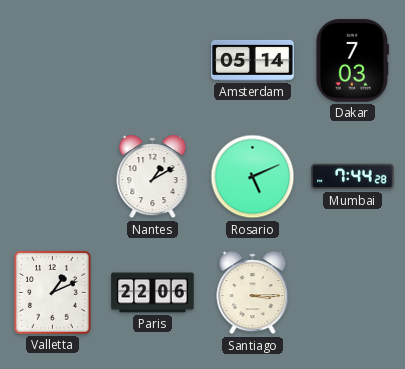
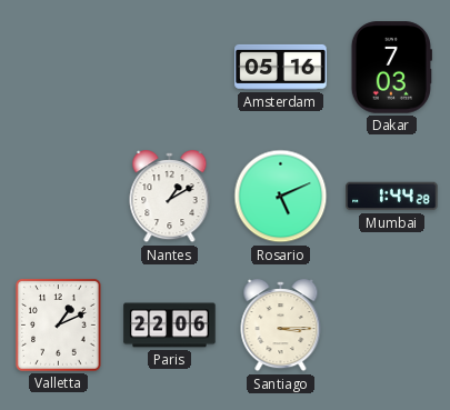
Amsterdam: 05:14 -> 05:16
Mumbai: 7:44 -> 1:44
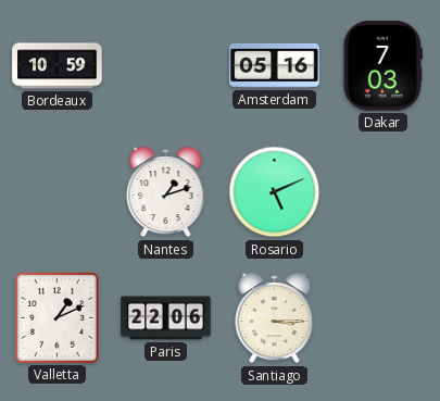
Bordeaux: none -> 10:59
Nantes: 1:10 -> 1:12
Mumbai: 1:44 -> none
